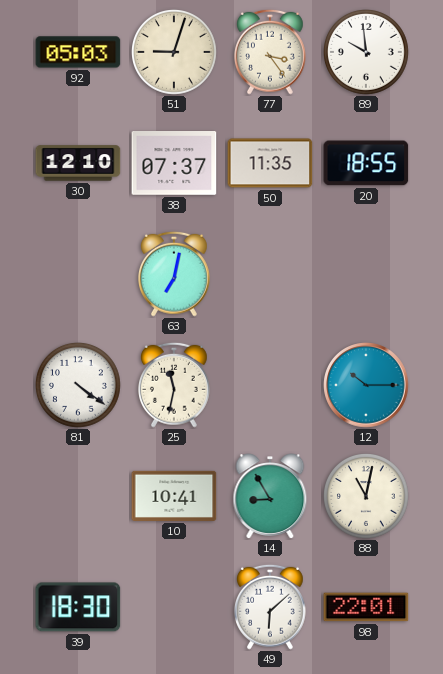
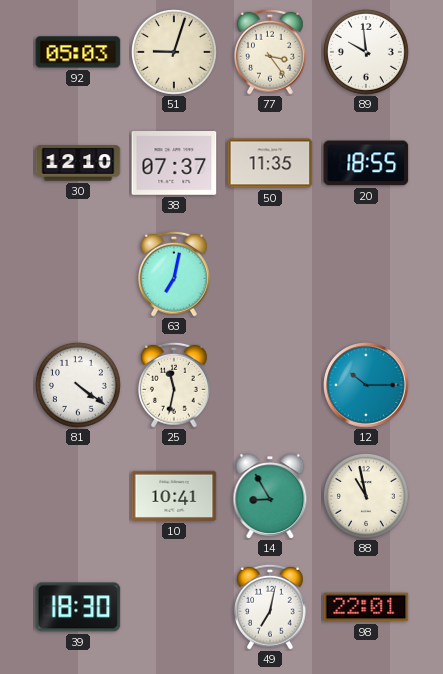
88: 11:02 -> 10:58
49: 6:08 -> 7:02
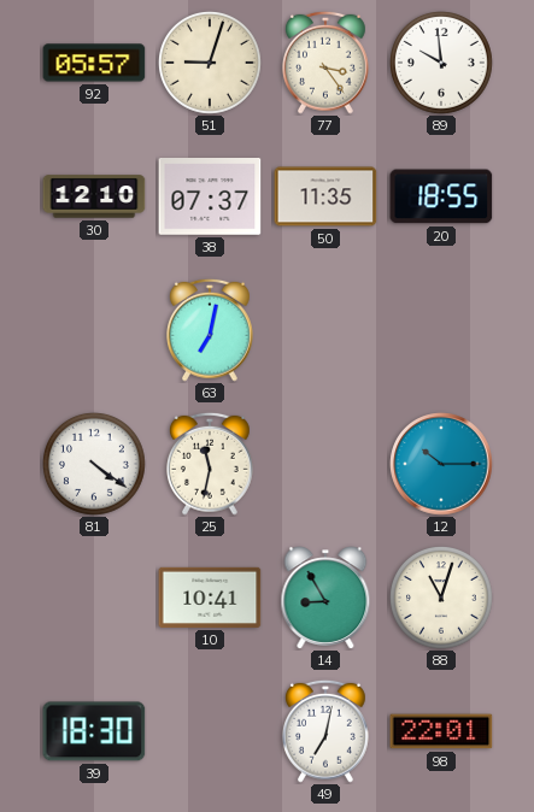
92: 05:03 -> 05:57
88: 10:58 -> 11:03
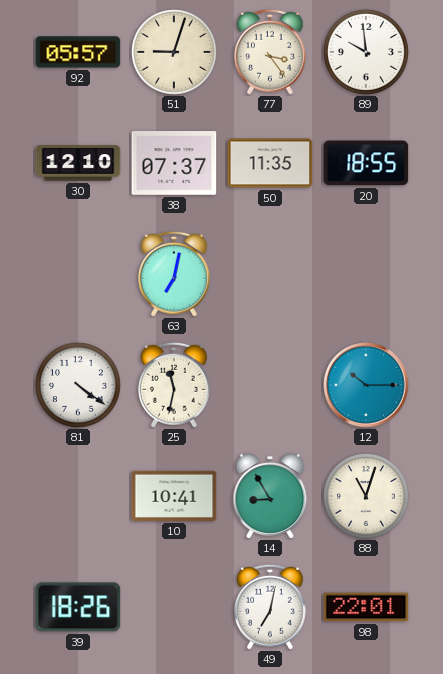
39: 18:30 -> 18:26
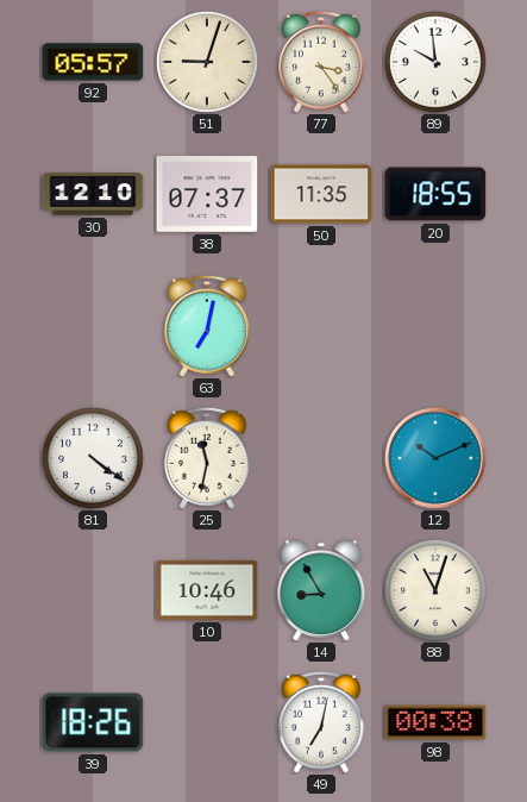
12: 10:15 -> 10:11
10: 10:41 -> 10:46
98: 22:01 -> 00:38
